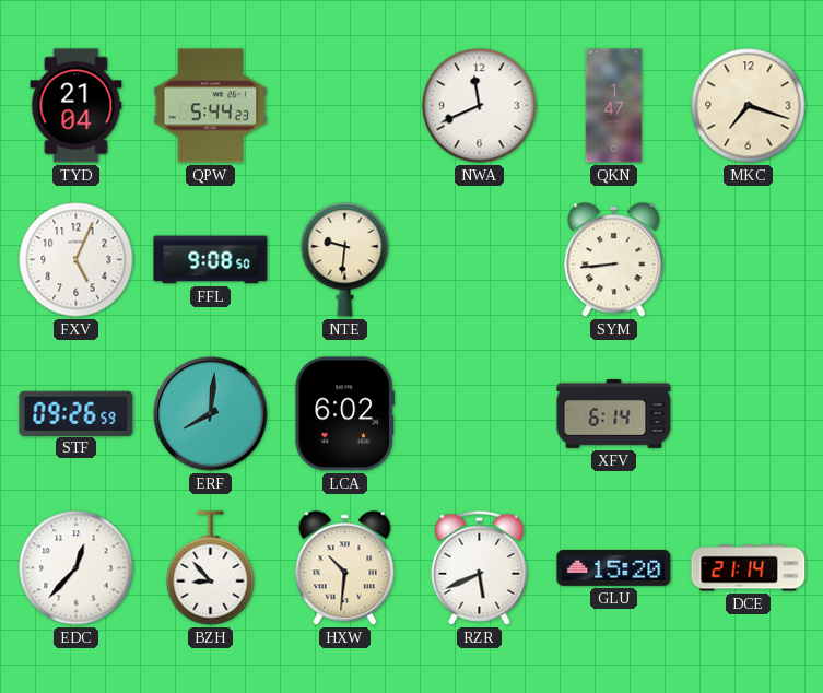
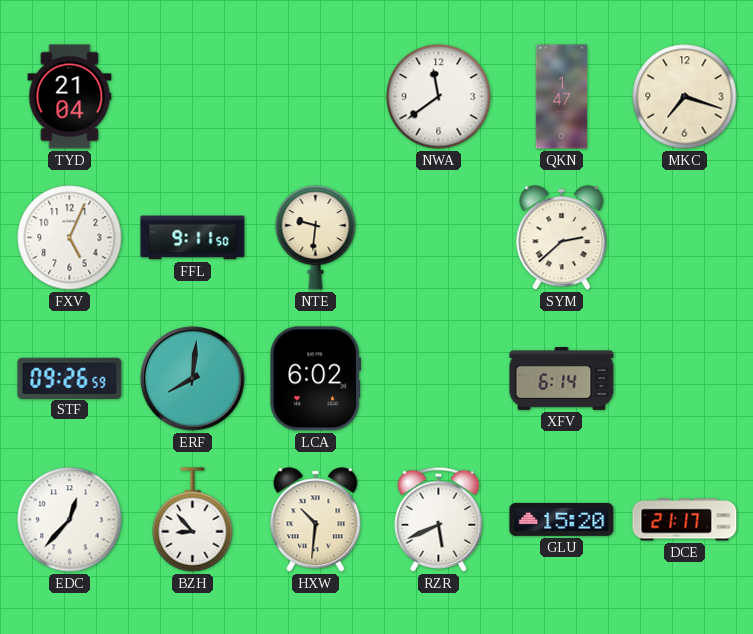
QPW: 5:44 -> none
NWA: 11:41 -> 11:39
FFL: 9:08 -> 9:11
SYM: 8:44 -> 2:38
DCE: 21:14 -> 21:17
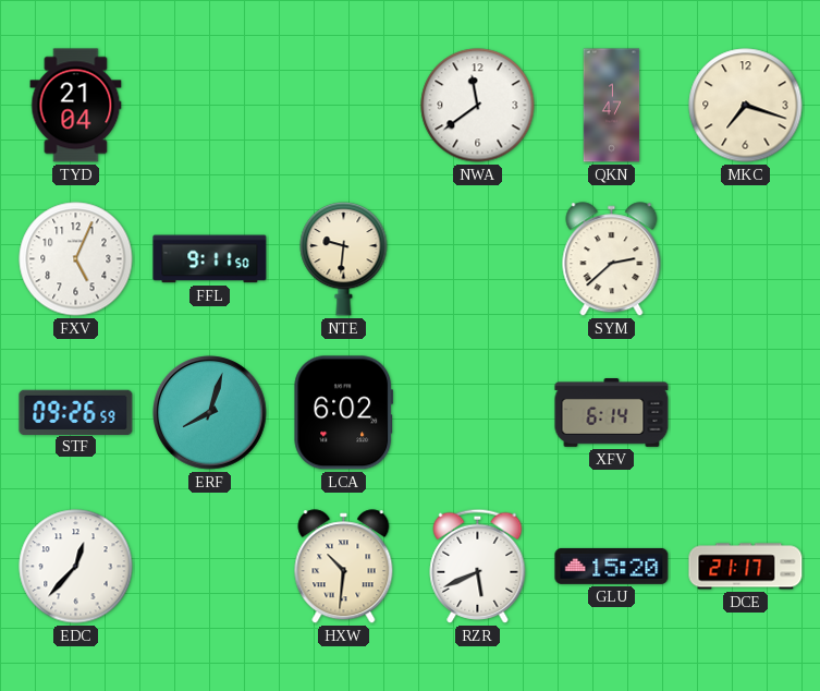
ERF: 8:01 -> 8:03
BZH: 8:53 -> none
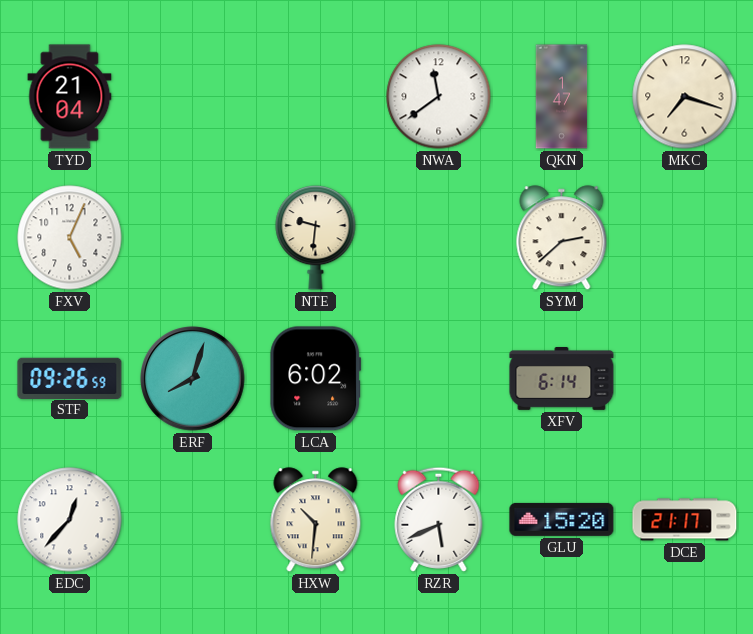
FFL: 9:11 -> none
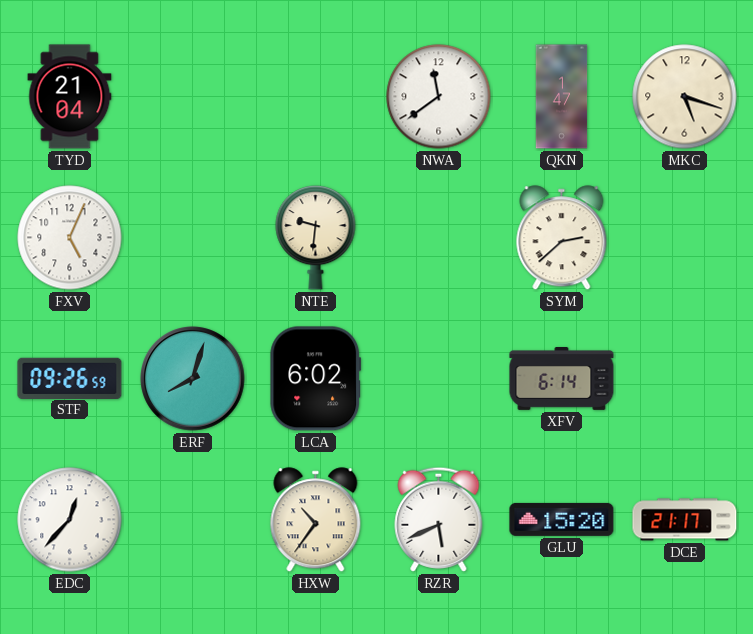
MKC: 7:18 -> 5:18
HXW: 10:31 -> 10:36
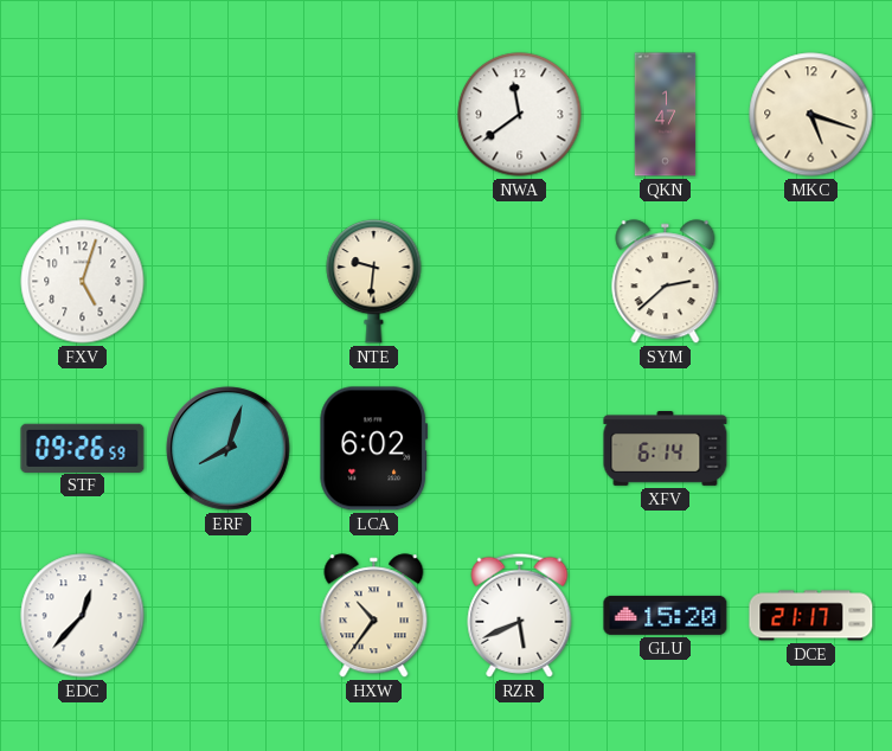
TYD: 21:04 -> none
FXV: 5:04 -> 5:03
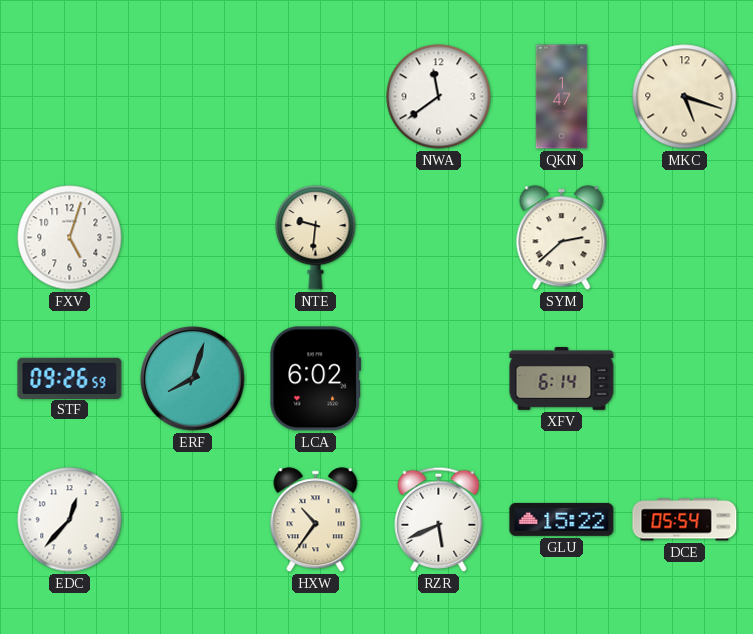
GLU: 15:20 -> 15:22
DCE: 21:17 -> 05:54
